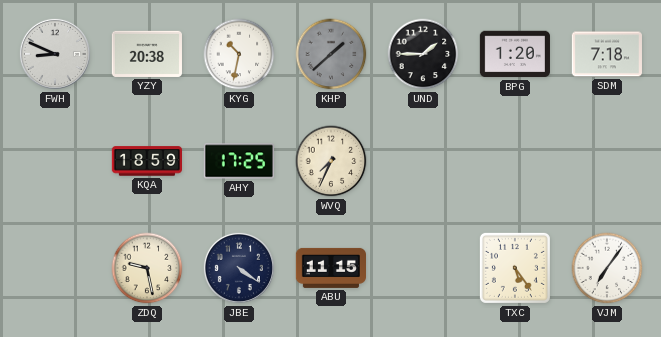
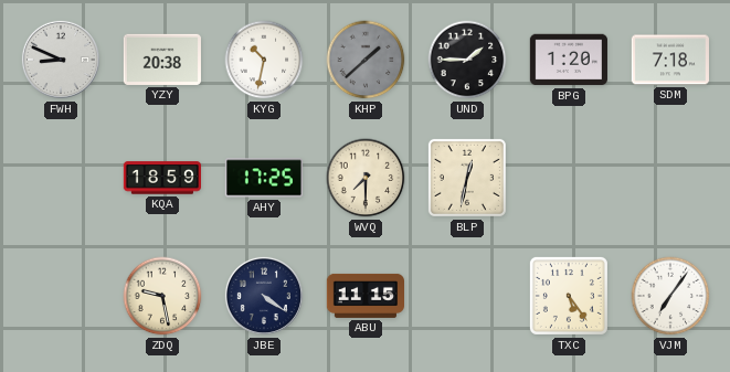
WVQ: 7:34 -> 7:30
BLP: none -> 12:32
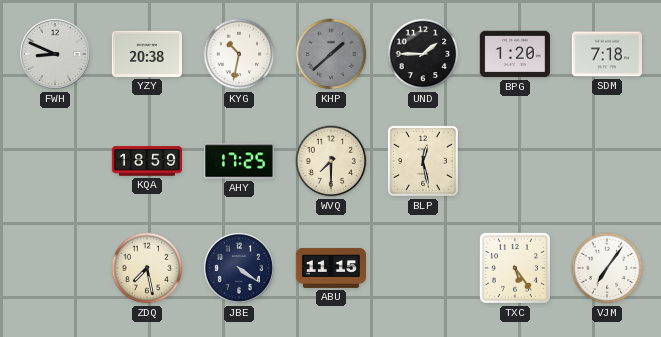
BLP: 12:32 -> 12:28
ZDQ: 9:28 -> 7:28
